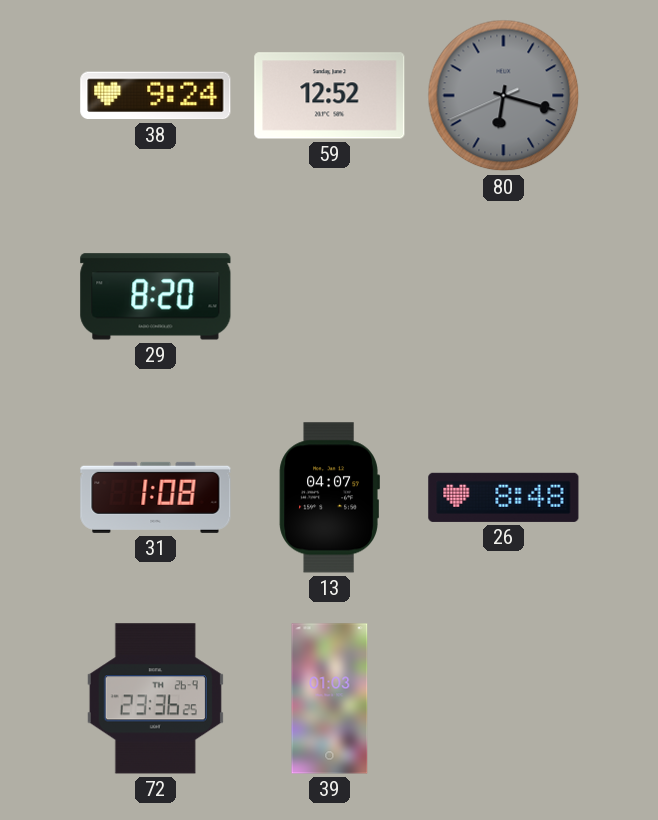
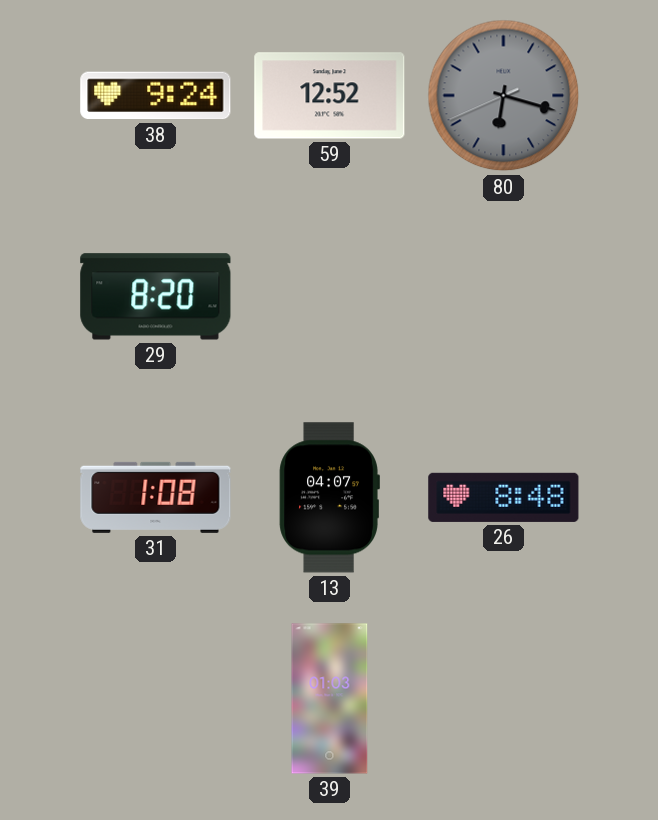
72: 23:36 -> none
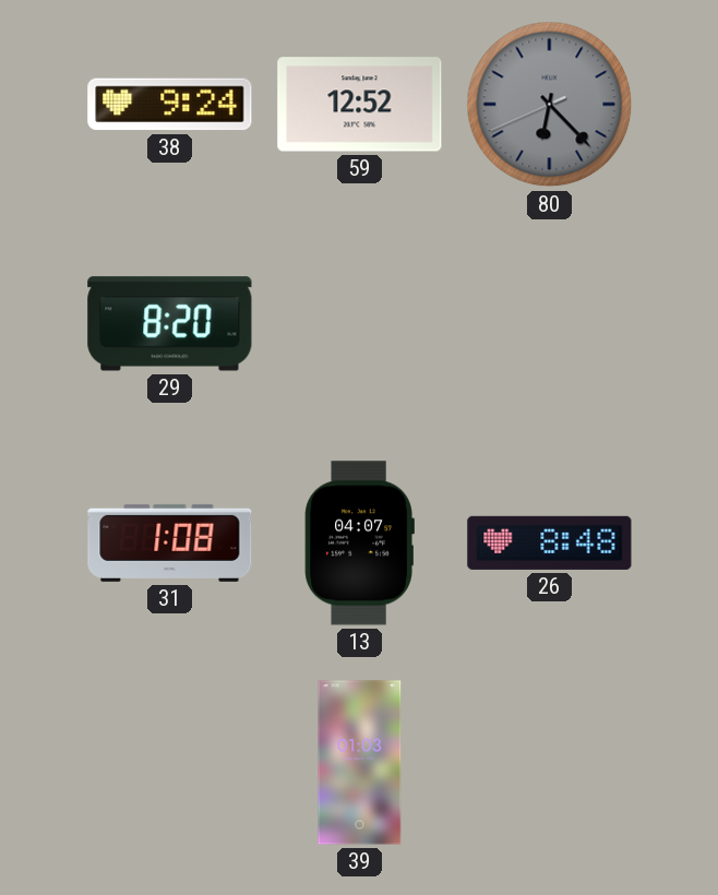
80: 6:17 -> 6:22
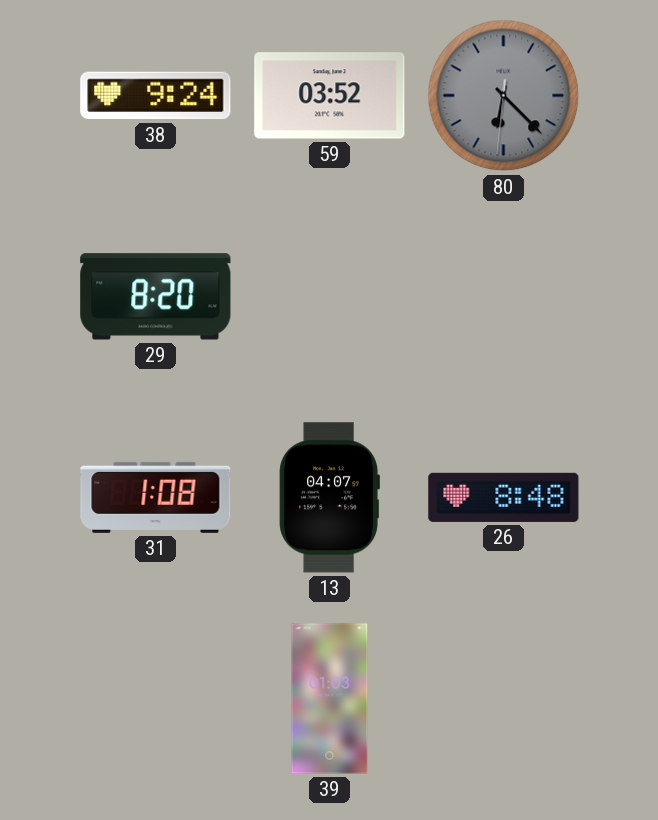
59: 12:52 -> 03:52
80: 6:22:41 -> 6:22:31
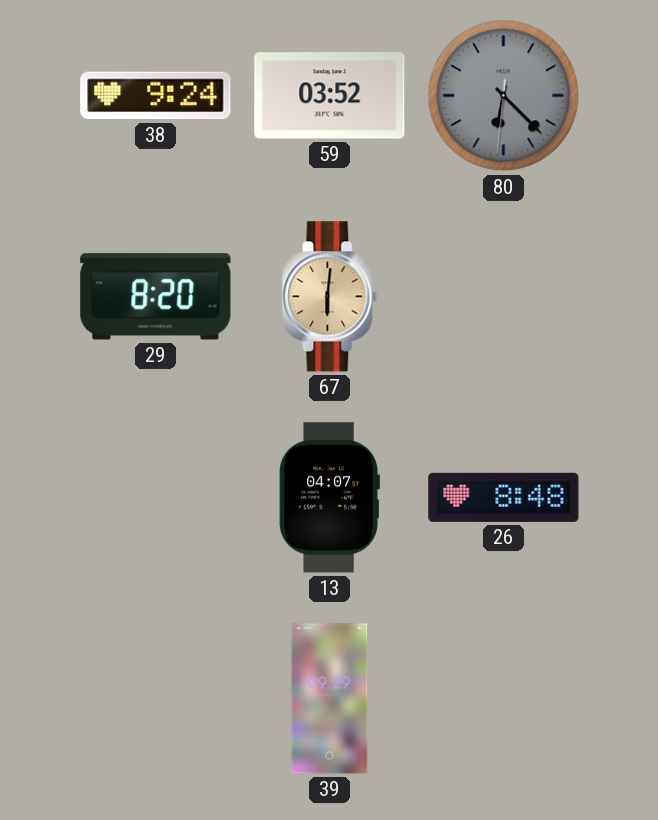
67: none -> 6:01
31: 1:08 -> none
39: 01:03 -> 09:29
